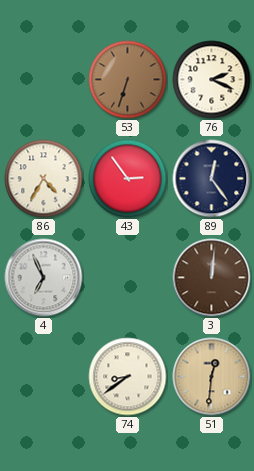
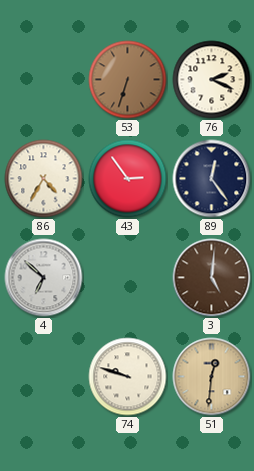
4: 6:56 -> 6:52
3: 12:01 -> 5:01
74: 8:39 -> 9:48
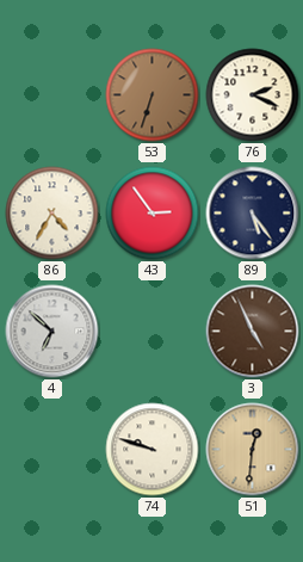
89: 12:24 -> 5:24
3: 5:01 -> 4:56
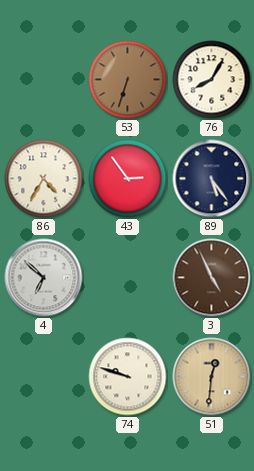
76: 2:19 -> 8:05
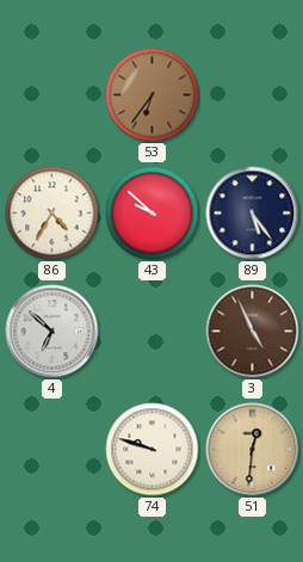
53: 6:33 -> 6:36
76: 8:05 -> none
43: 2:54 -> 9:52
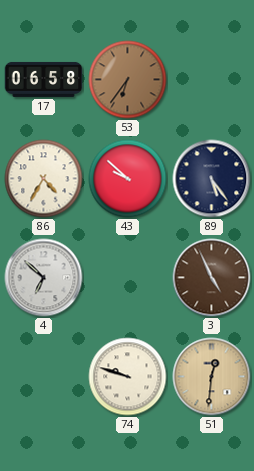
17: none -> 06:58
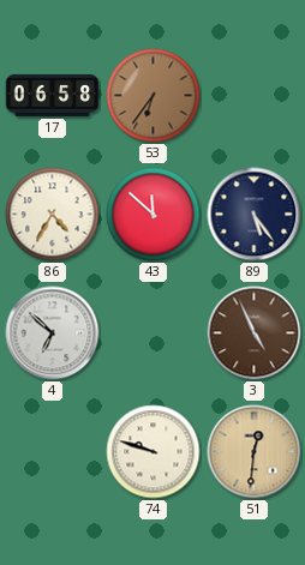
43: 9:52 -> 11:52
